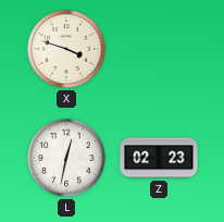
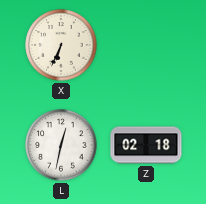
X: 3:48 -> 6:34
Z: 02:23 -> 02:18
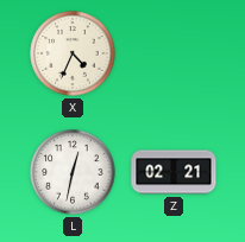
X: 6:34 -> 4:34
Z: 02:18 -> 02:21
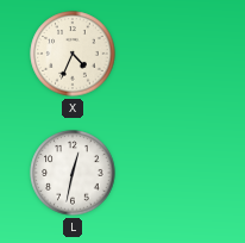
Z: 02:21 -> none
